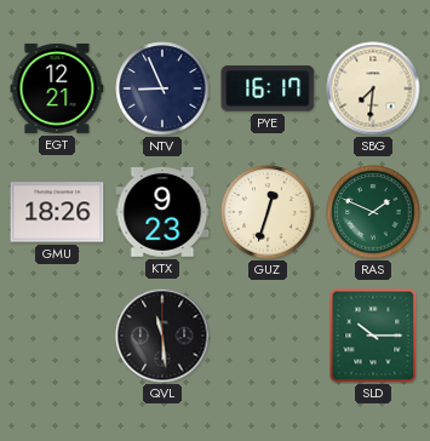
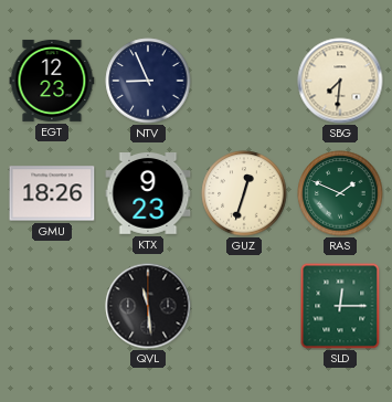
EGT: 12:21 -> 12:23
PYE: 16:17 -> none
SLD: 10:15 -> 12:15
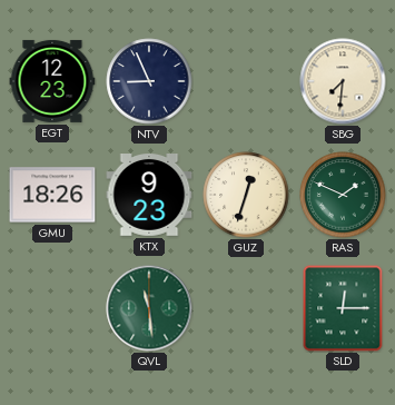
QVL dial: black -> green
